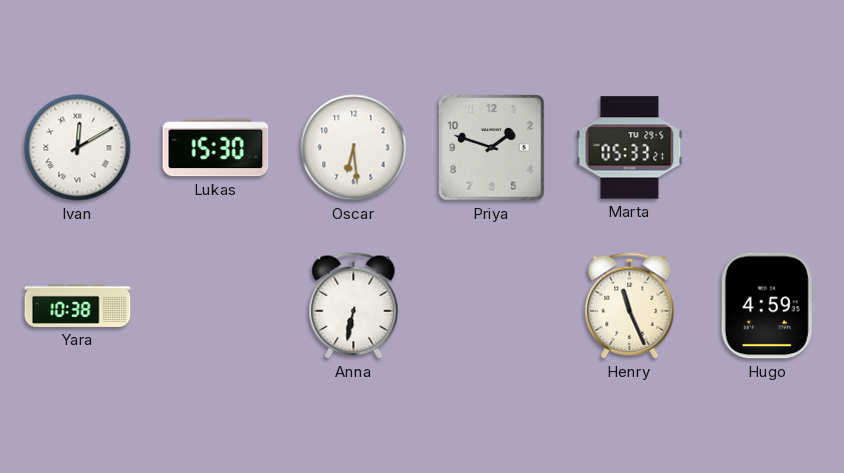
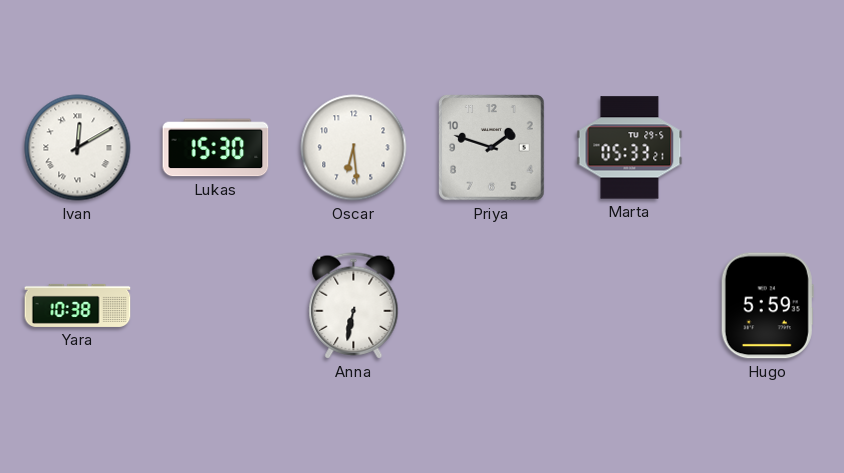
Henry: 11:26 -> none
Hugo: 4:59 -> 5:59
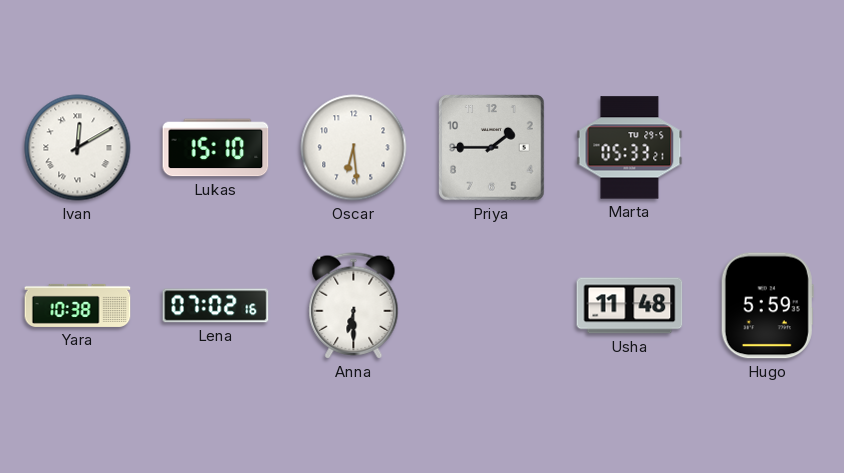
Lukas: 15:30 -> 15:10
Priya: 1:48 -> 1:45
Lena: none -> 07:02
Anna: 6:32 -> 6:30
Usha: none -> 11:48
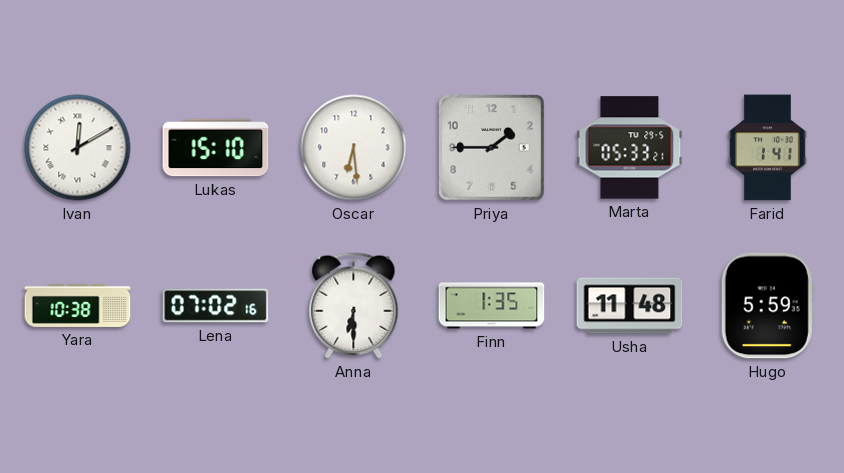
Farid: none -> 1:41
Finn: none -> 1:35
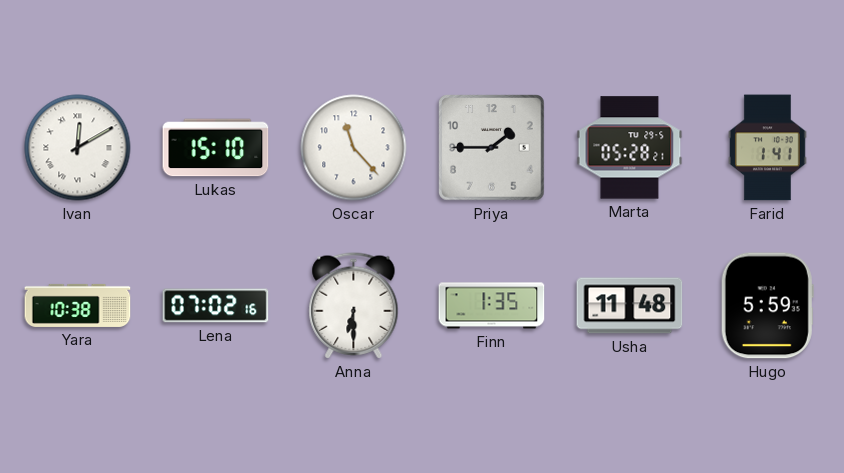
Oscar: 6:29 -> 11:23
Marta: 05:33 -> 05:28
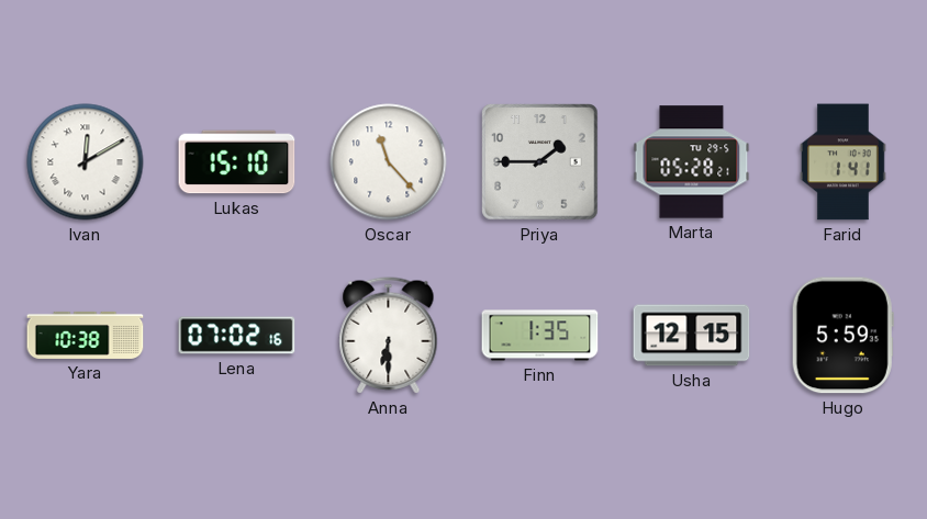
Usha: 11:48 -> 12:15
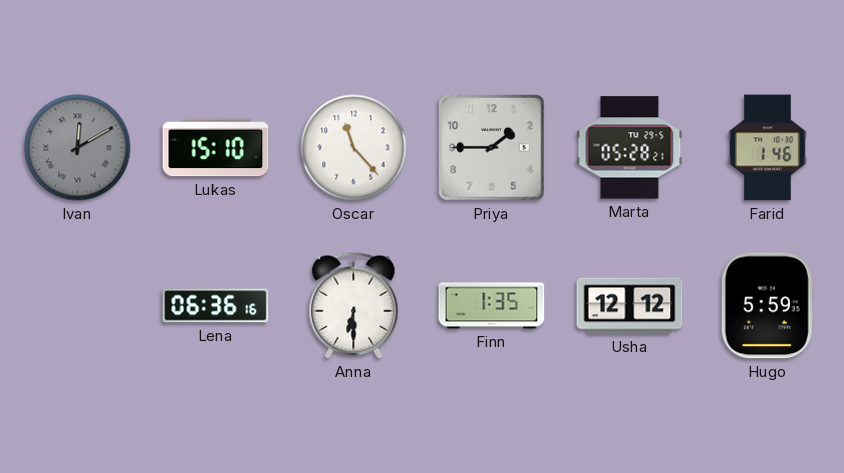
Ivan dial: white -> grey
Farid: 1:41 -> 1:46
Yara: 10:38 -> none
Lena: 07:02 -> 06:36
Usha: 12:15 -> 12:12
